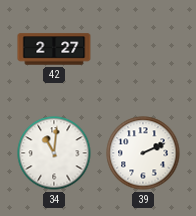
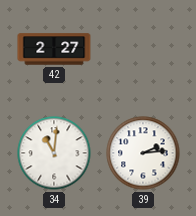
39: 2:11 -> 2:14
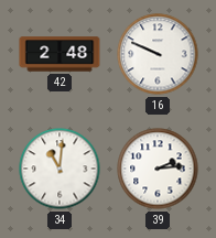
42: 2:27 -> 2:48
16: none -> 9:49
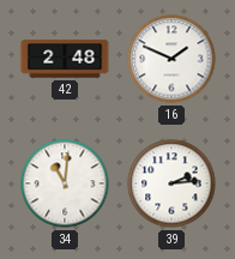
16: 9:49 -> 1:49
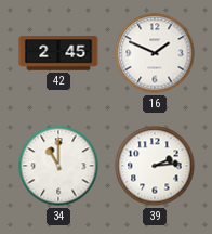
42: 2:48 -> 2:45
34: 11:01 -> 11:00
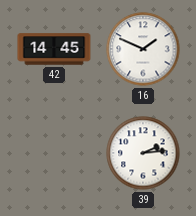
42: 2:45 -> 14:45
34: 11:00 -> none
